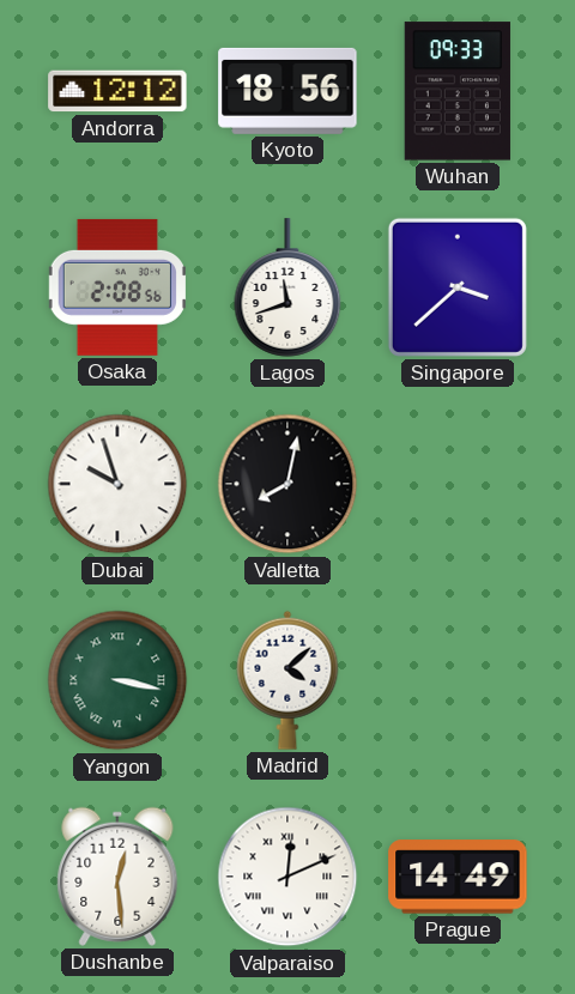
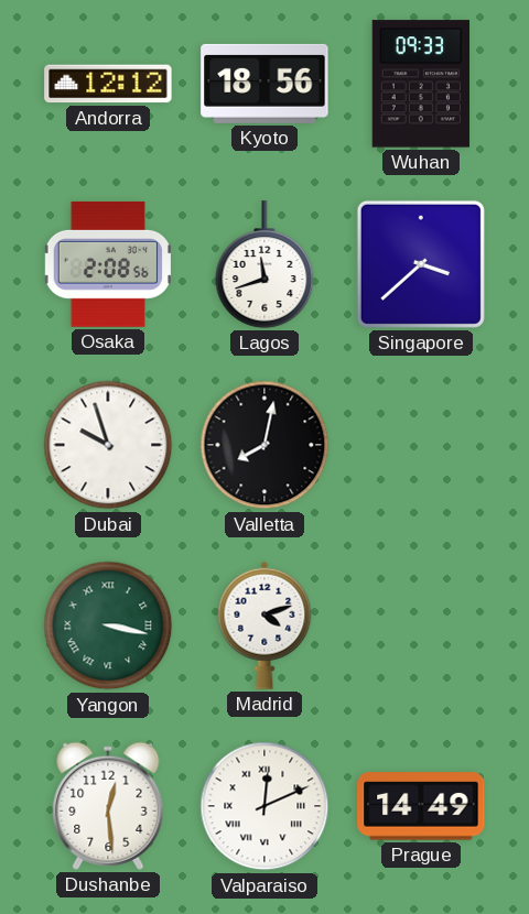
Madrid: 4:08 -> 4:12
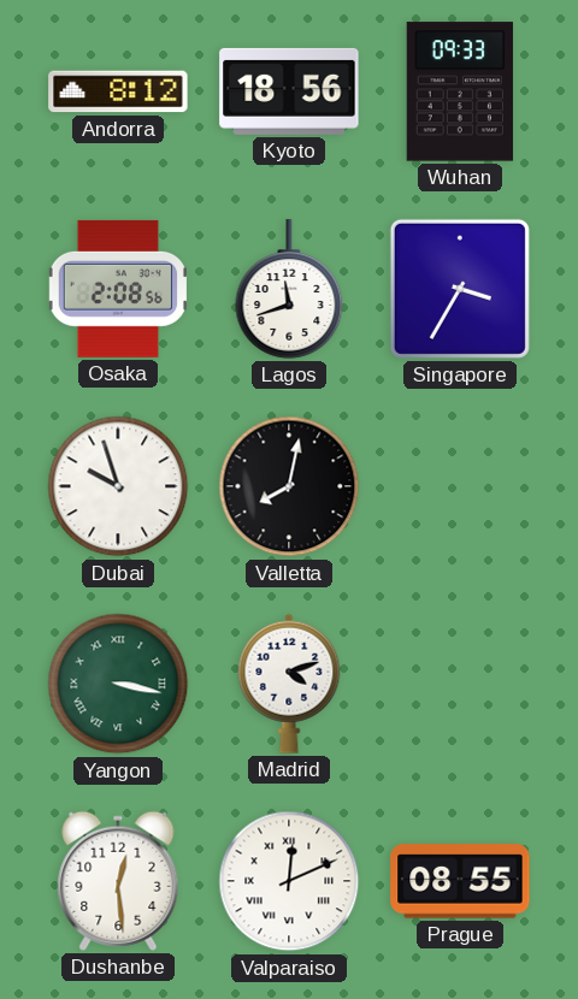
Andorra: 12:12 -> 8:12
Singapore: 3:38 -> 3:35
Prague: 14:49 -> 08:55
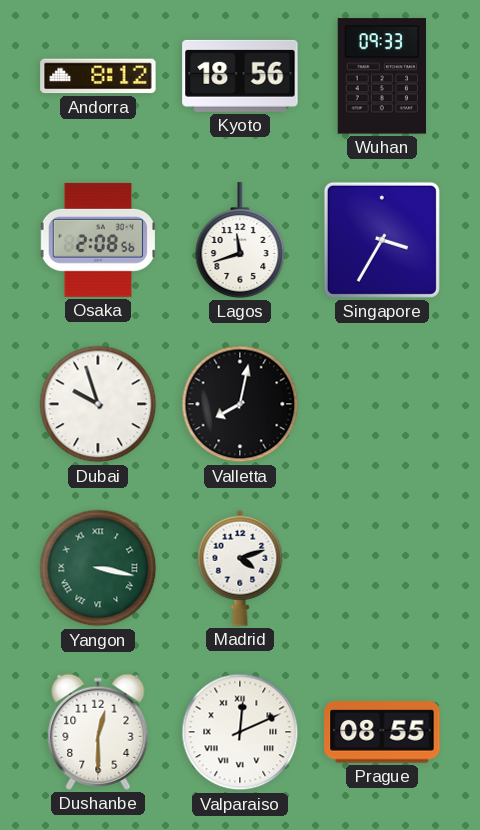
Dushanbe: 12:29 -> 12:30
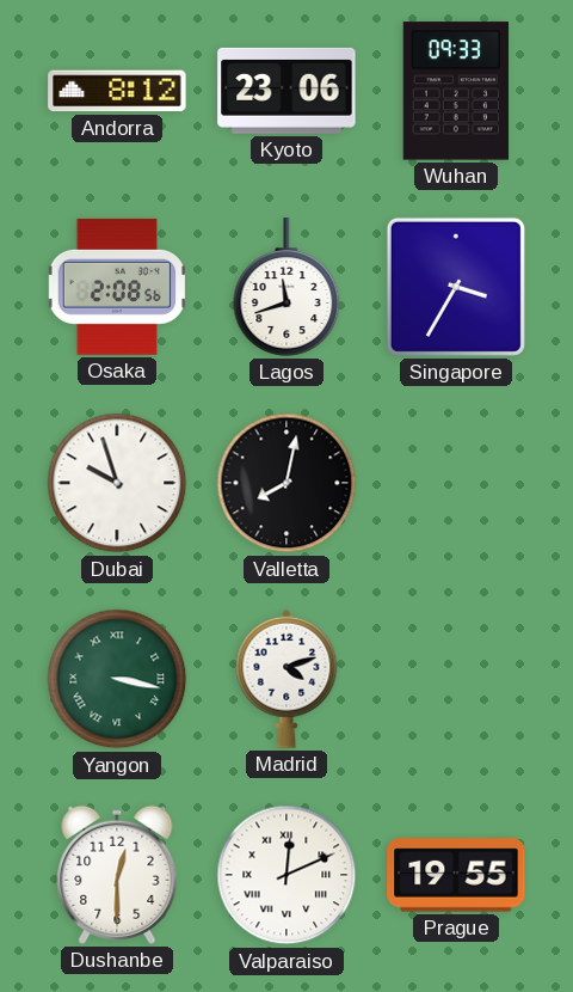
Kyoto: 18:56 -> 23:06
Prague: 08:55 -> 19:55
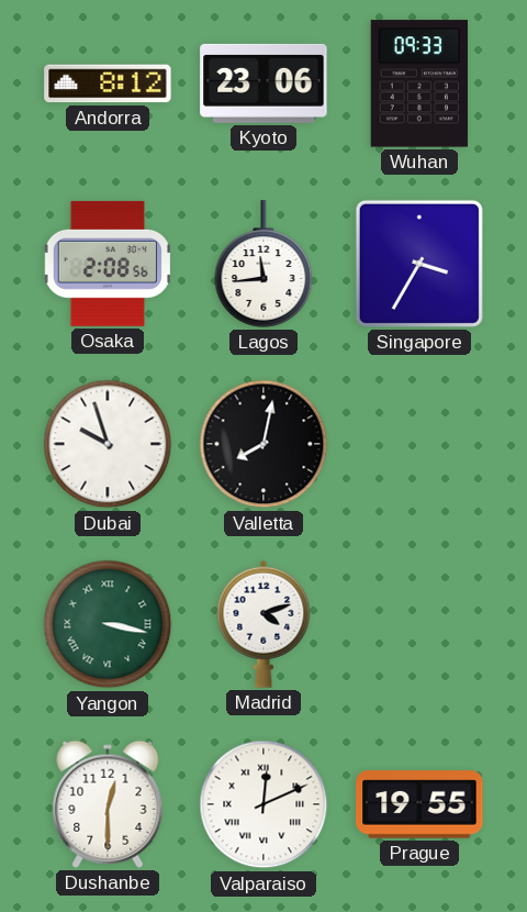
Lagos: 11:42 -> 11:44
